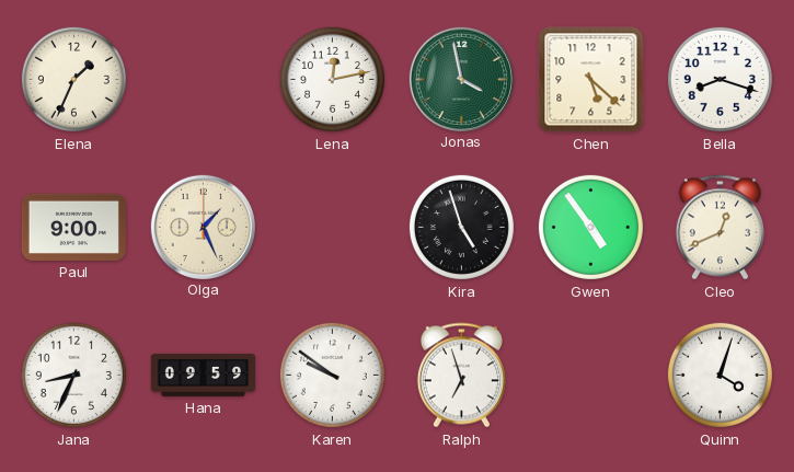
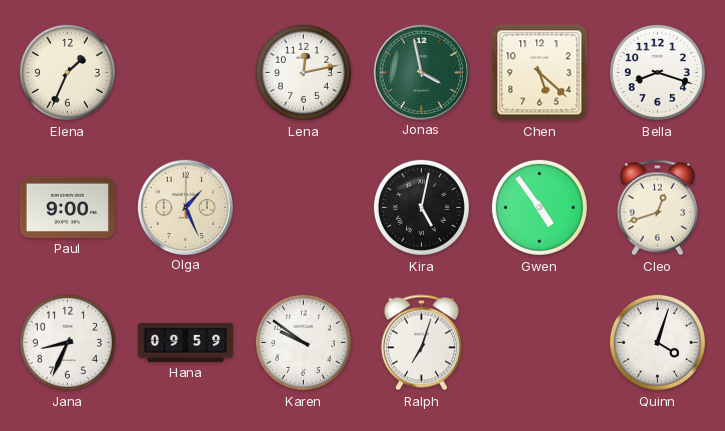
Kira: 4:57 -> 5:02
Cleo: 12:41 -> 12:42
Ralph: 6:57 -> 7:03
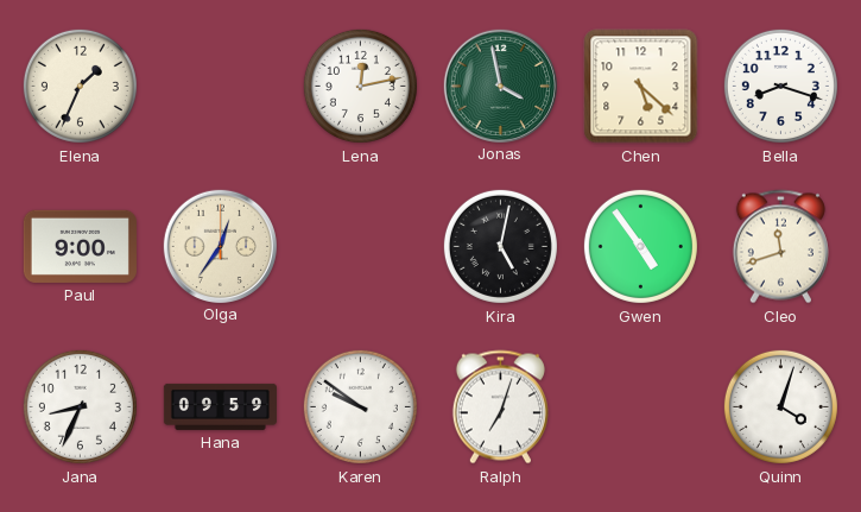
Olga: 1:26 -> 12:36
Cleo: 12:42 -> 11:42
